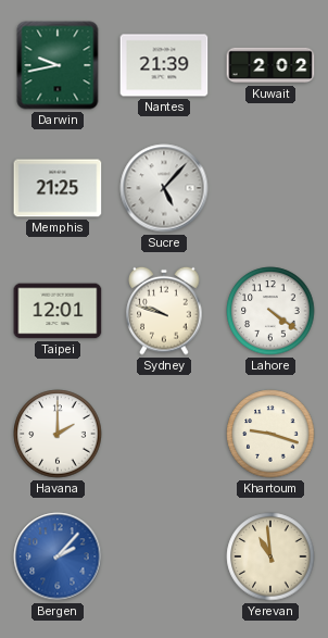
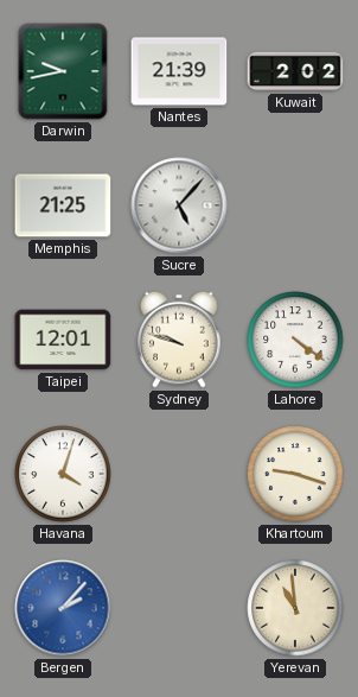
Havana: 2:00 -> 4:03
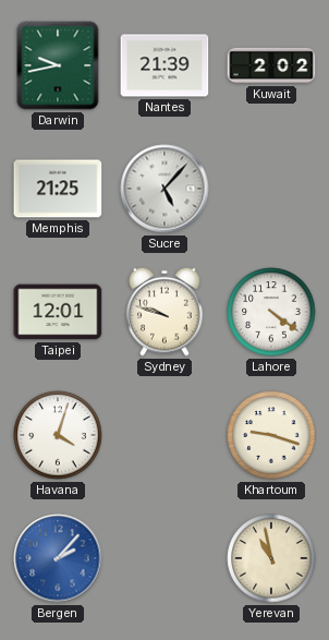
Yerevan: 10:59 -> 10:58
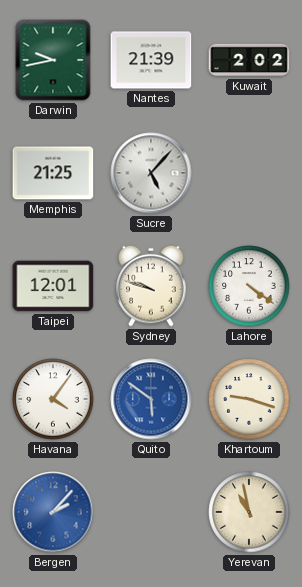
Havana: 4:03 -> 4:06
Quito: none -> 5:51
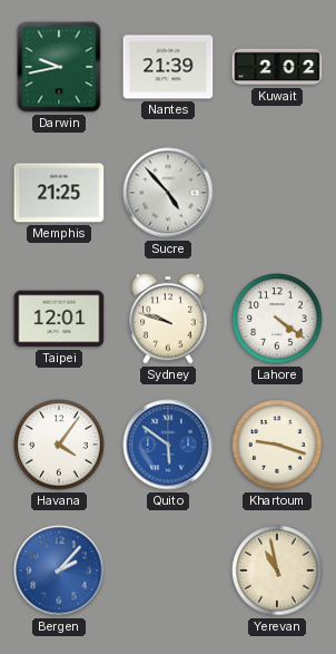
Sucre: 5:07 -> 4:53
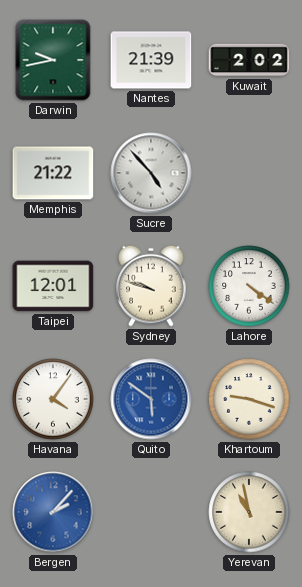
Memphis: 21:25 -> 21:22
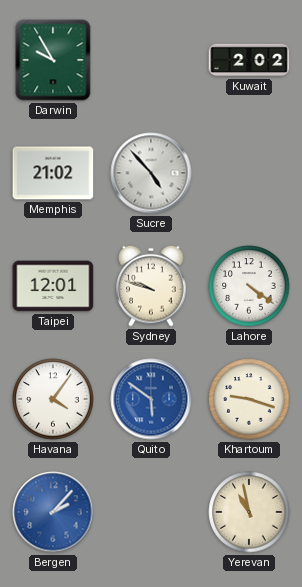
Darwin: 9:43 -> 9:55
Nantes: 21:39 -> none
Memphis: 21:22 -> 21:02
